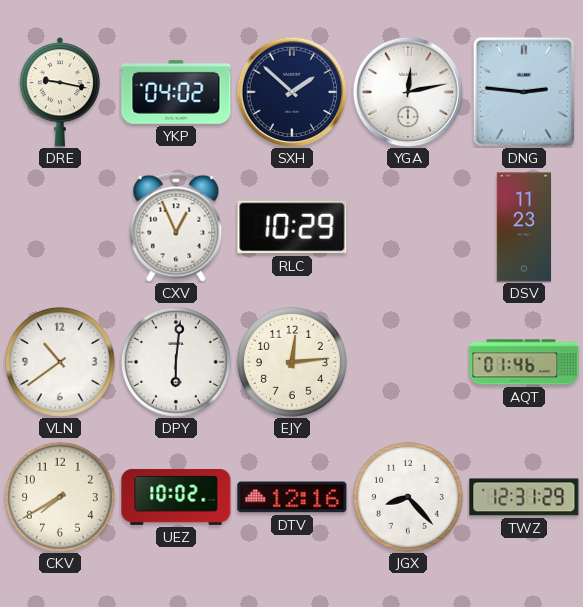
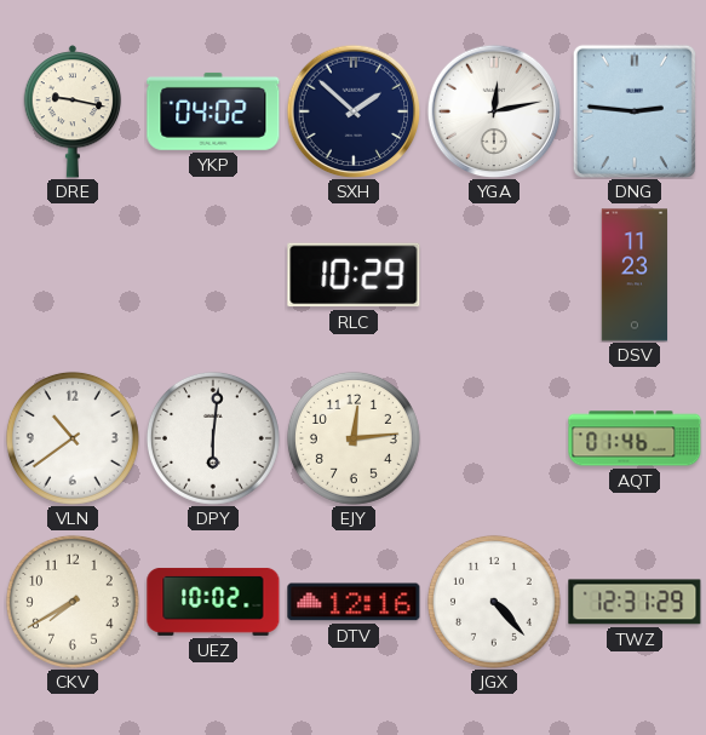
CXV: 12:56 -> none
JGX: 8:23 -> 4:23
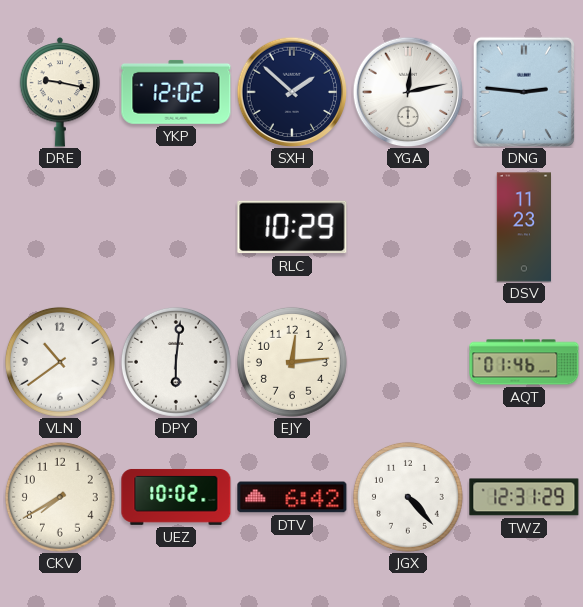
YKP: 04:02 -> 12:02
DTV: 12:16 -> 6:42
